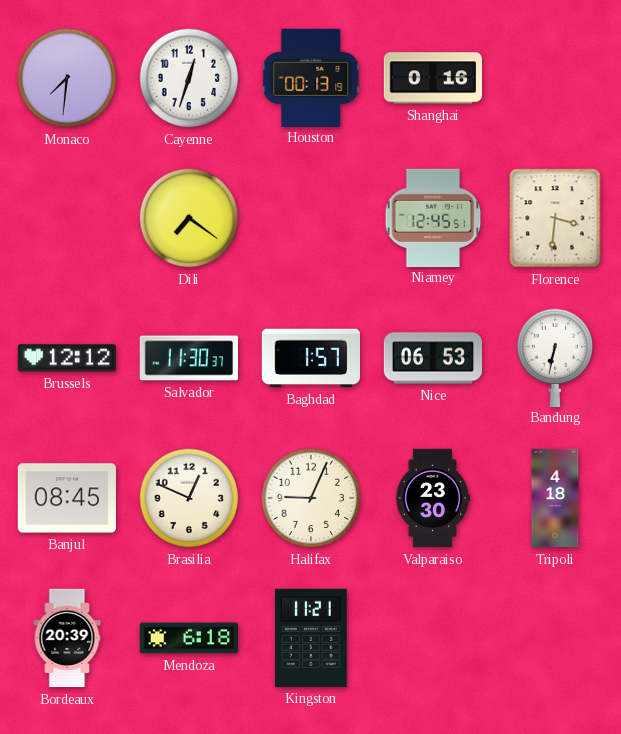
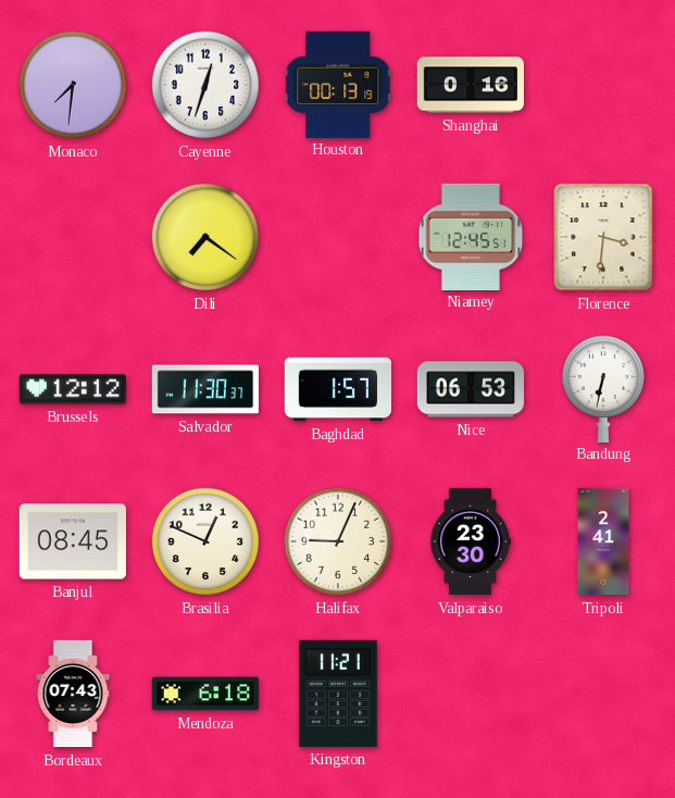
Tripoli: 4:18 -> 2:41
Bordeaux: 20:39 -> 07:43
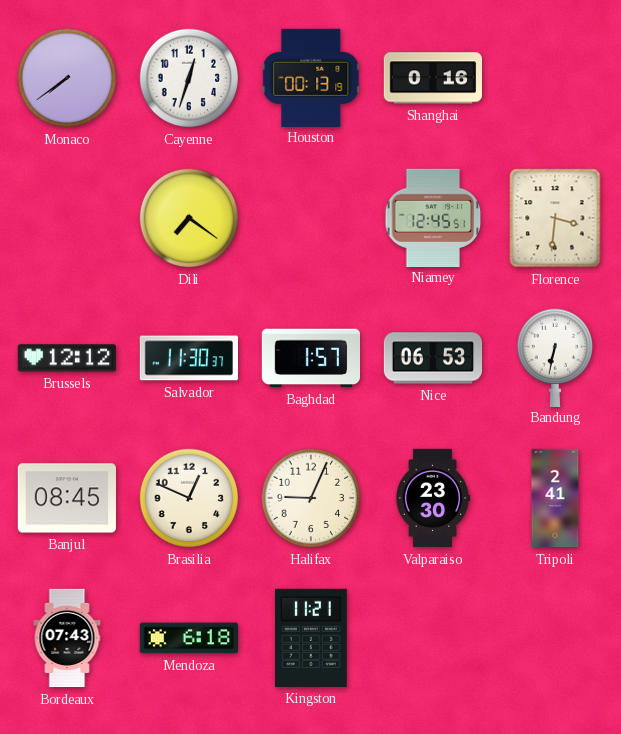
Monaco: 7:31 -> 7:39
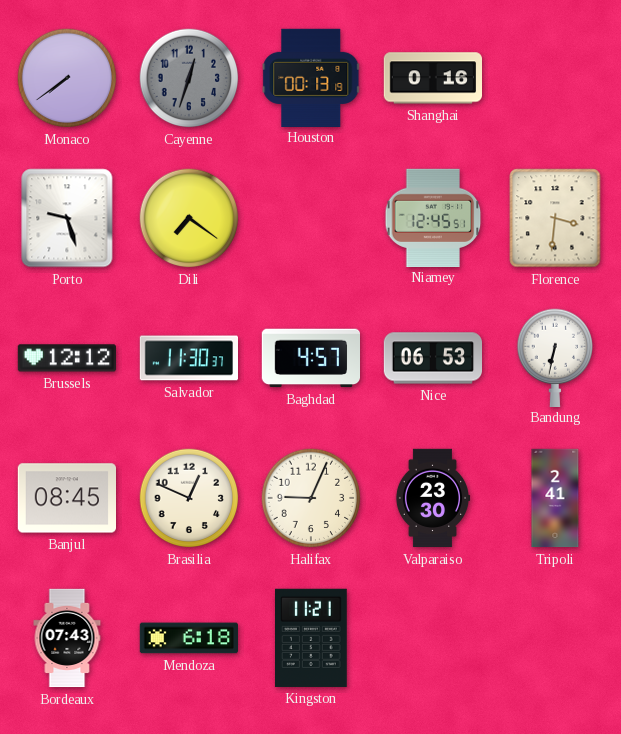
Cayenne dial: white -> grey
Porto: none -> 9:27
Baghdad: 1:57 -> 4:57
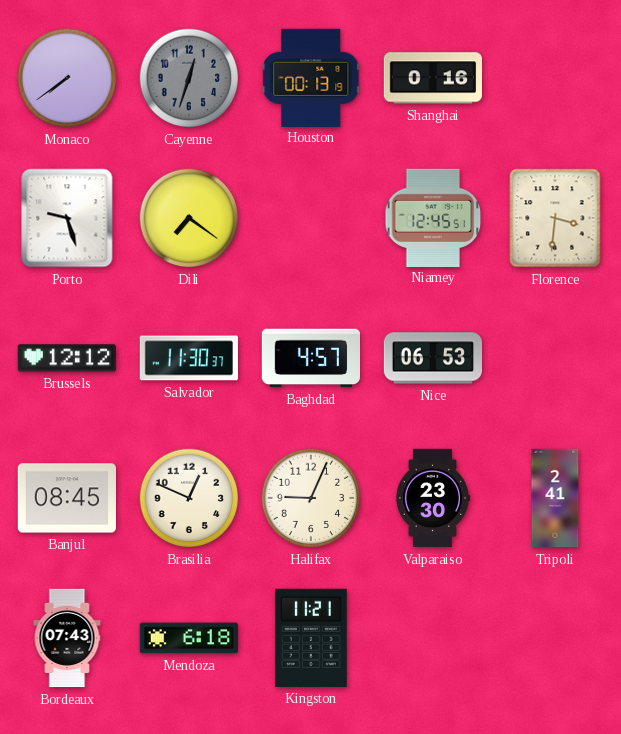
Bandung: 6:32 -> none
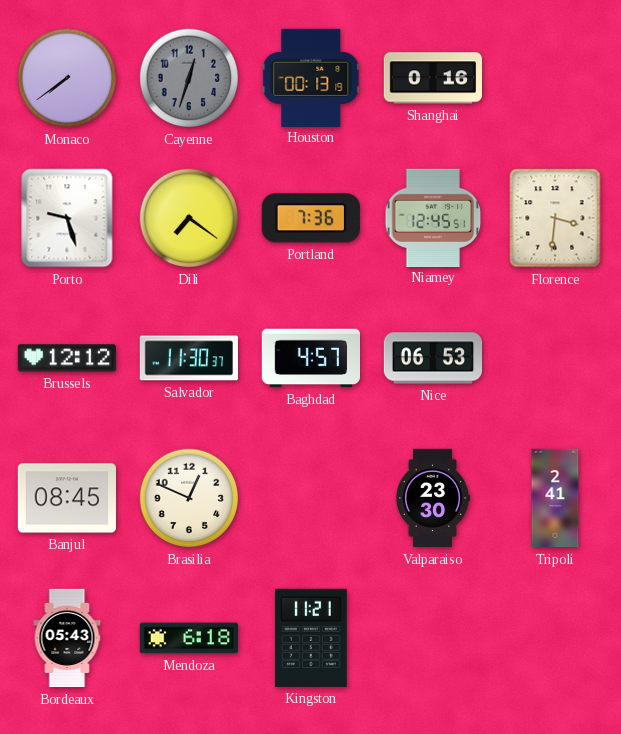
Portland: none -> 7:36
Halifax: 9:04 -> none
Bordeaux: 07:43 -> 05:43
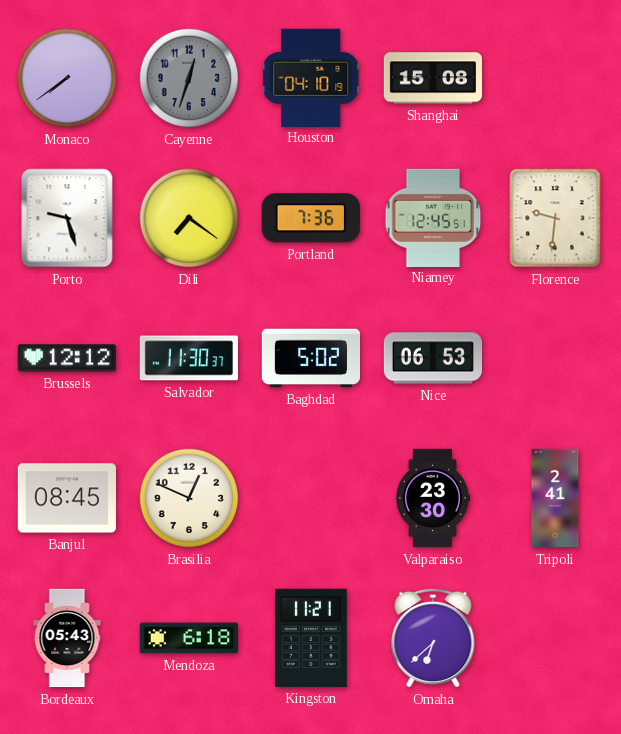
Houston: 00:13 -> 04:10
Shanghai: 0:16 -> 15:08
Florence: 3:31 -> 9:31
Baghdad: 4:57 -> 5:02
Omaha: none -> 6:38
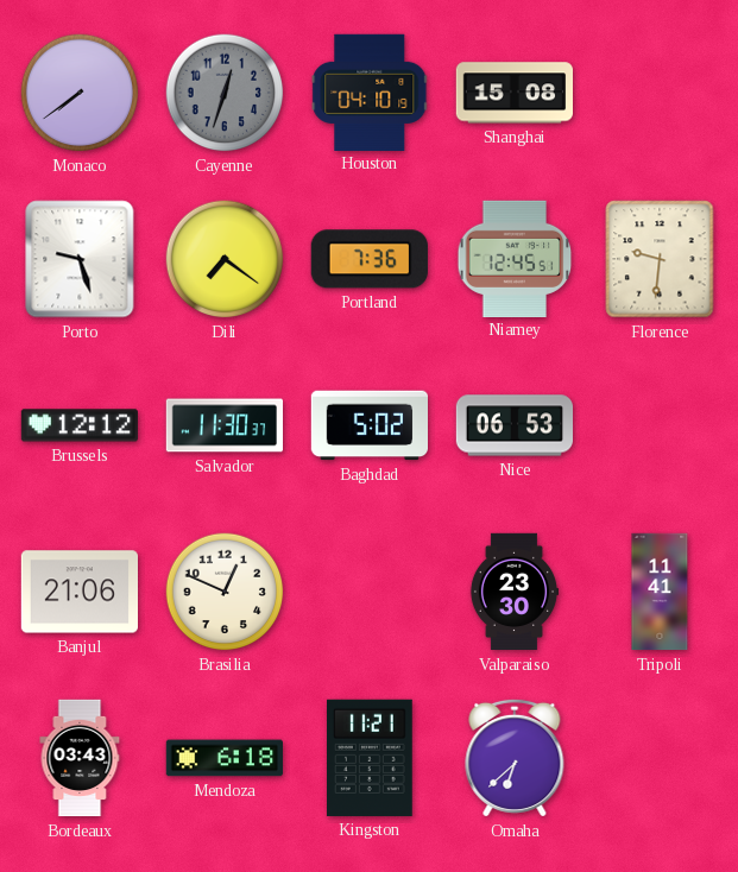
Banjul: 08:45 -> 21:06
Tripoli: 2:41 -> 11:41
Bordeaux: 05:43 -> 03:43
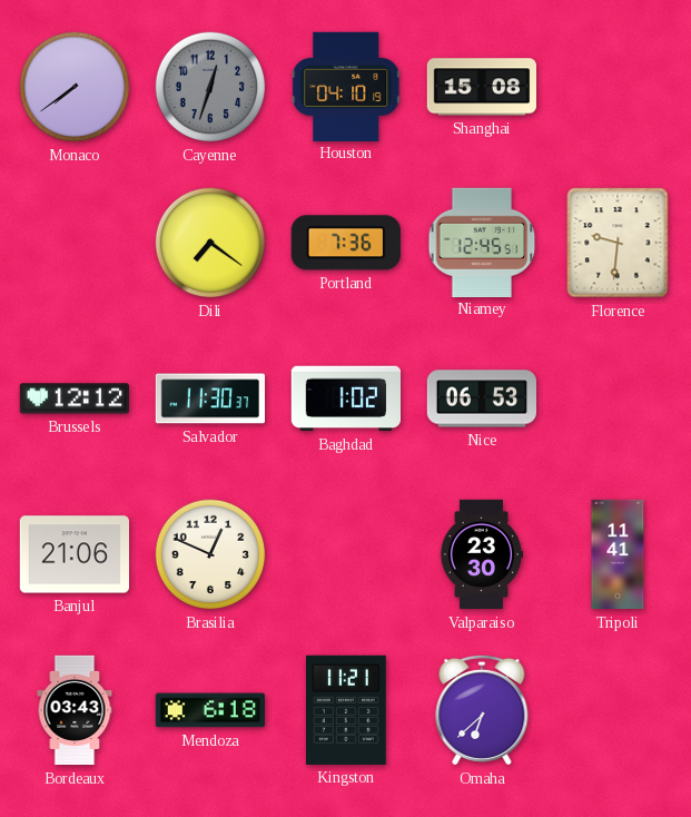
Porto: 9:27 -> none
Baghdad: 5:02 -> 1:02
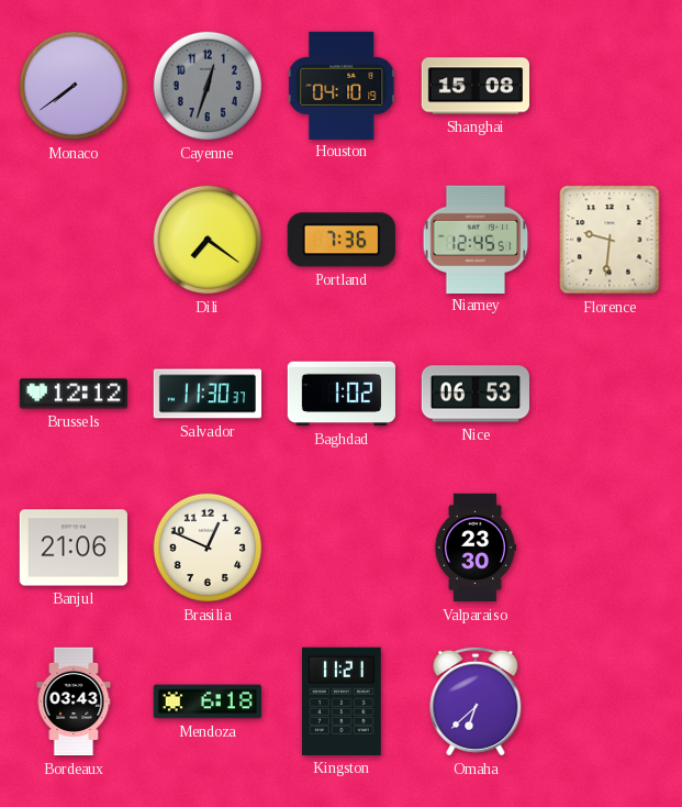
Tripoli: 11:41 -> none
